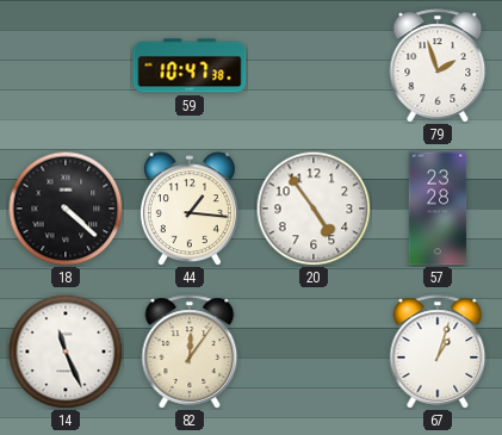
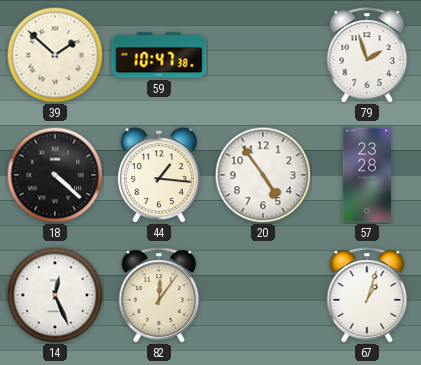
39: none -> 1:52
14: 11:26 -> 12:26
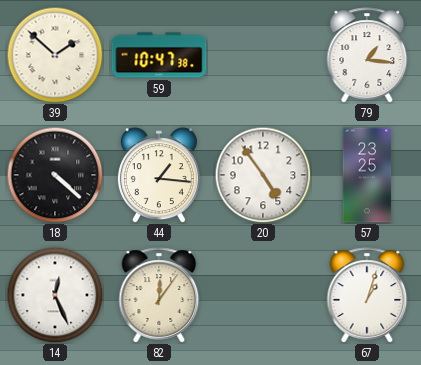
79: 1:57 -> 1:16
57: 23:28 -> 23:25
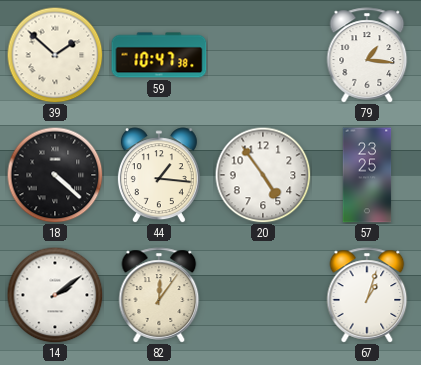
14: 12:26 -> 2:09
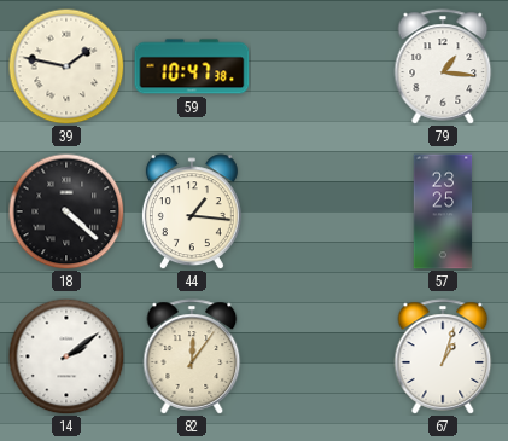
39: 1:52 -> 1:47
20: 4:54 -> none
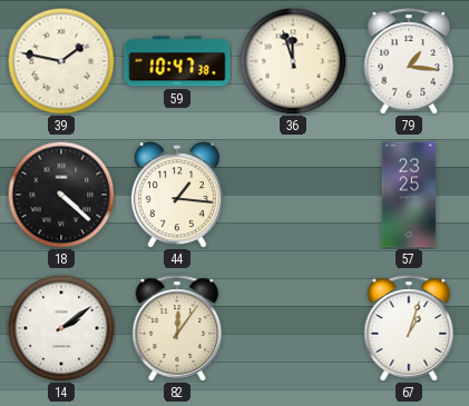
36: none -> 11:57
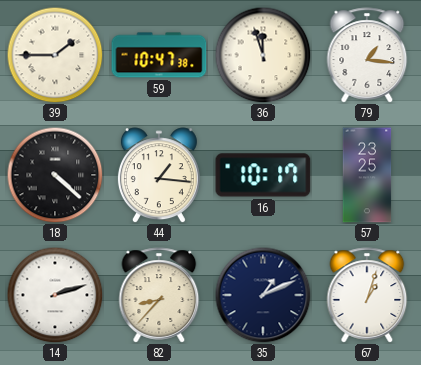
39: 1:47 -> 1:45
16: none -> 10:17
14: 2:09 -> 2:12
82: 12:06 -> 8:37
35: none -> 1:11
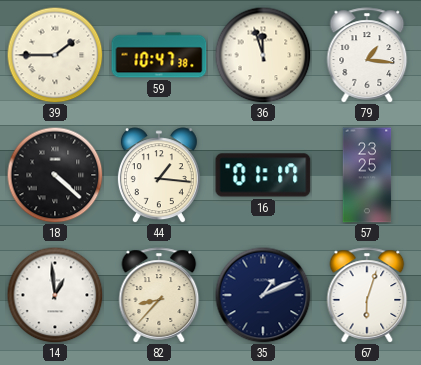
16: 10:17 -> 01:17
14: 2:12 -> 12:59
67: 1:03 -> 6:03
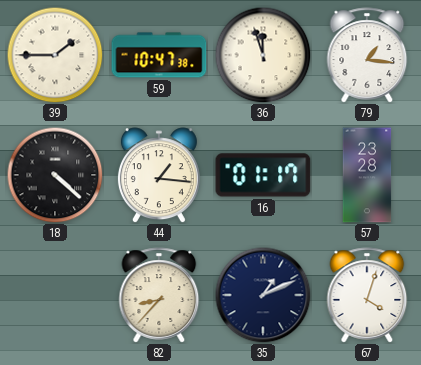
57: 23:25 -> 23:28
14: 12:59 -> none
67: 6:03 -> 4:03
